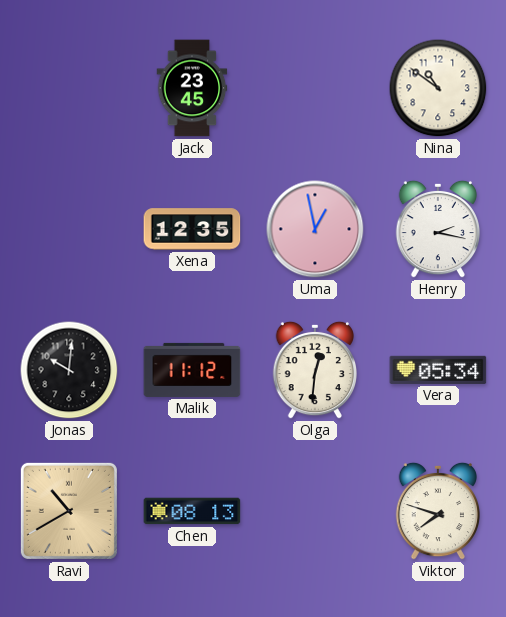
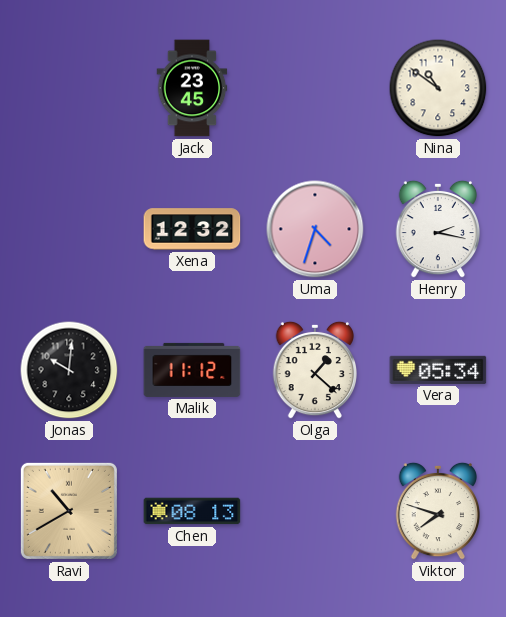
Xena: 12:35 -> 12:32
Uma: 12:58 -> 4:33
Olga: 12:31 -> 1:22
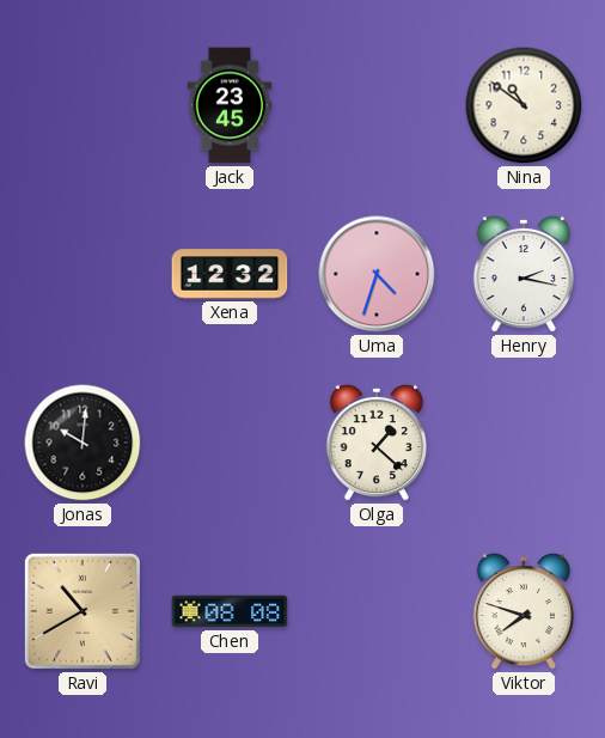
Malik: 11:12 -> none
Vera: 05:34 -> none
Chen: 08:13 -> 08:08
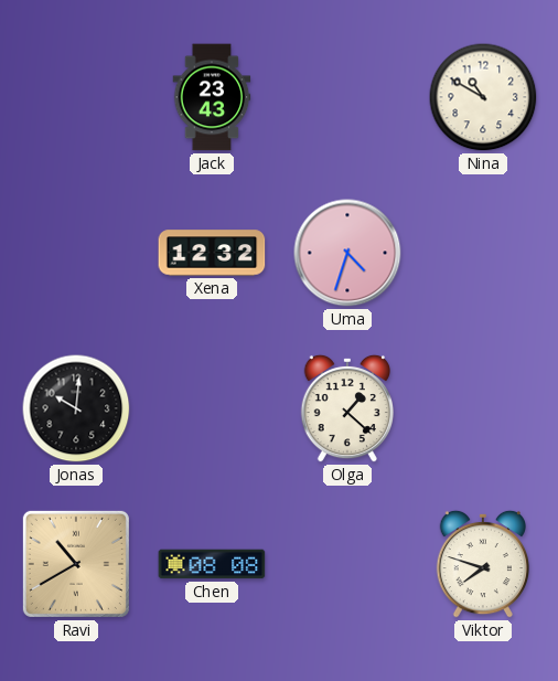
Jack: 23:45 -> 23:43
Nina: 10:51 -> 10:50
Henry: 2:17 -> none
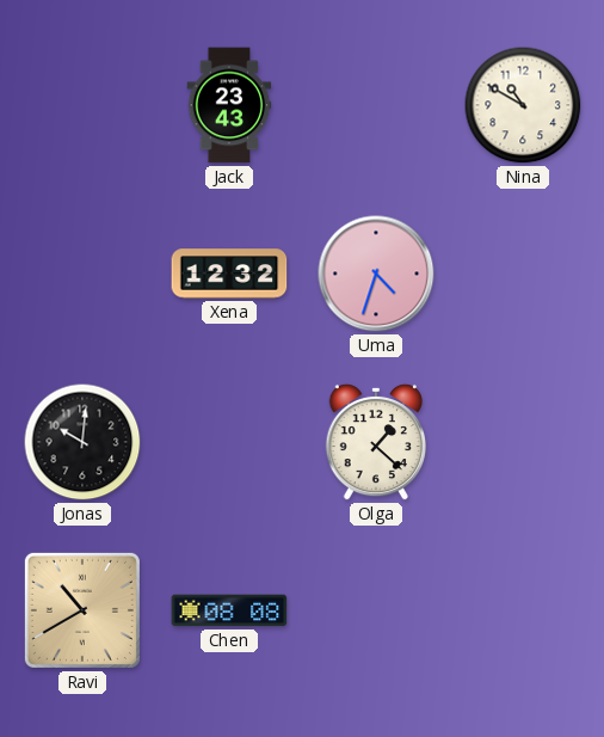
Viktor: 7:48 -> none
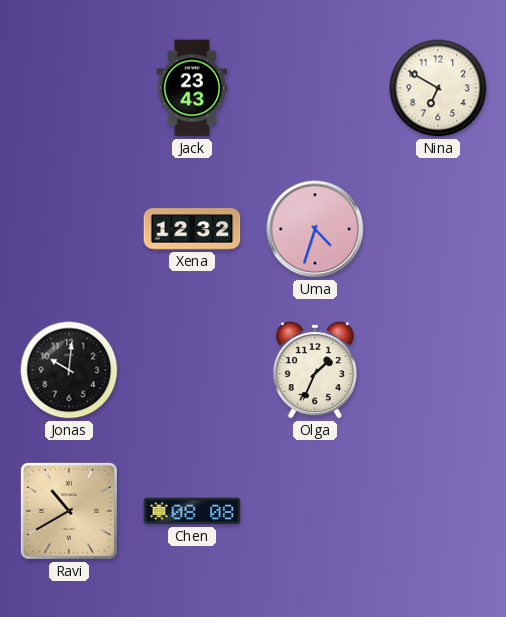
Nina: 10:50 -> 6:50
Olga: 1:22 -> 1:34
